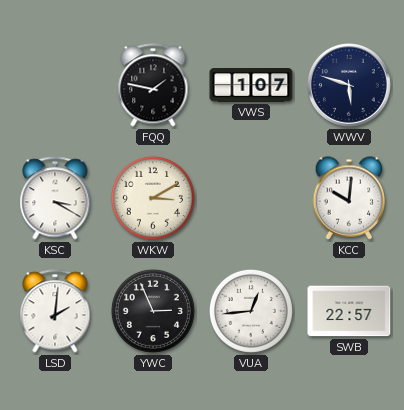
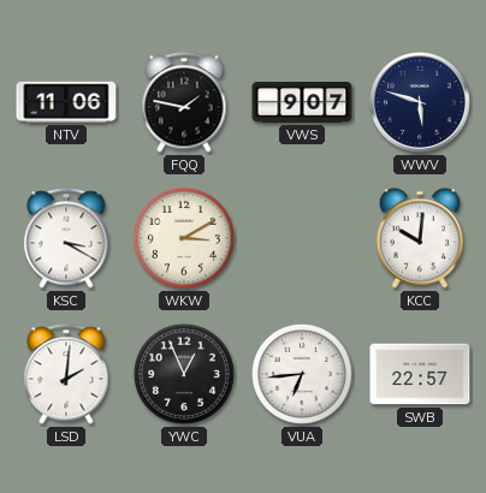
NTV: none -> 11:06
VWS: 1:07 -> 9:07
YWC: 2:56 -> 12:56
VUA: 12:44 -> 6:44
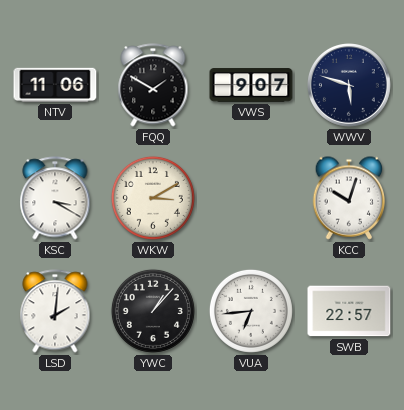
FQQ: 1:47 -> 1:50
KCC: 10:01 -> 10:03
YWC: 12:56 -> 1:07
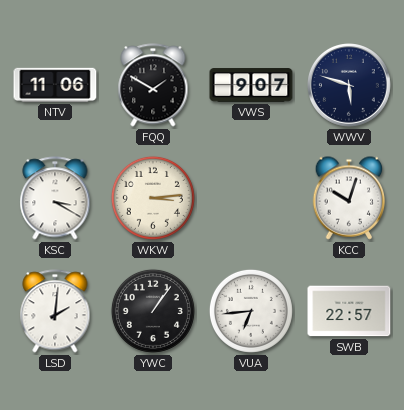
WKW: 3:10 -> 3:14
YWC: 1:07 -> 1:06
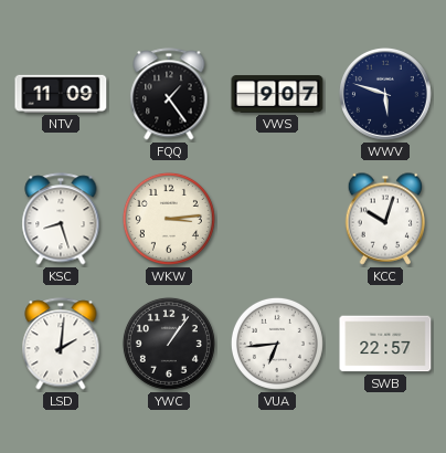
NTV: 11:06 -> 11:09
FQQ: 1:50 -> 1:24
KSC: 3:20 -> 8:27
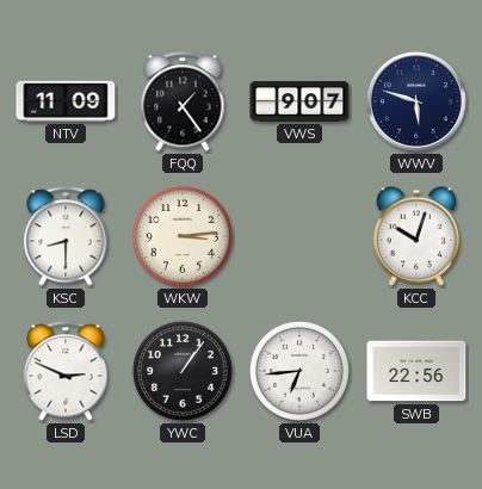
KSC: 8:27 -> 8:30
LSD: 2:01 -> 2:49
SWB: 22:57 -> 22:56
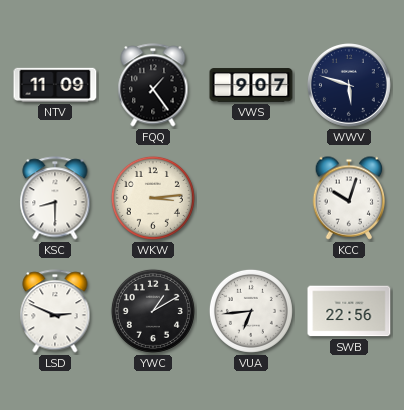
YWC: 1:06 -> 1:10
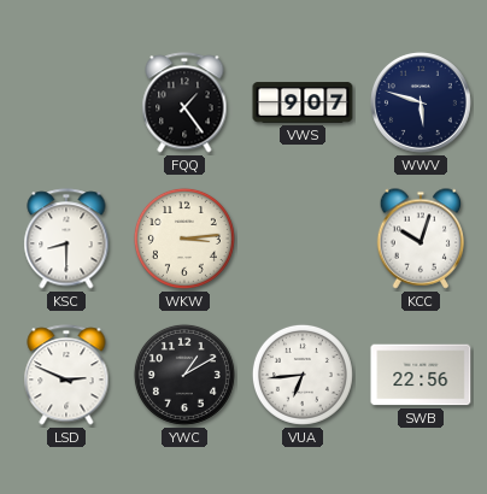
NTV: 11:09 -> none
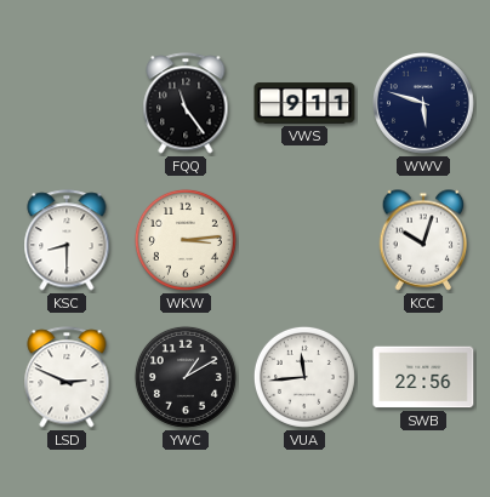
FQQ: 1:24 -> 11:24
VWS: 9:07 -> 9:11
VUA: 6:44 -> 11:44
